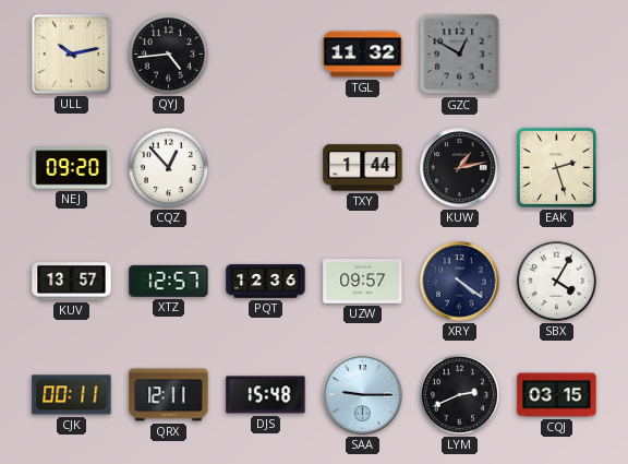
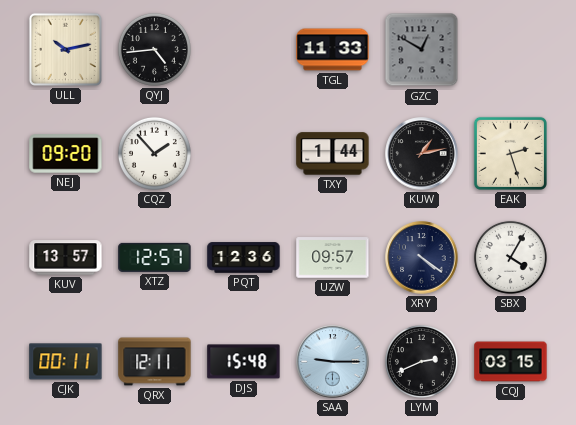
TGL: 11:32 -> 11:33
CQZ: 12:53 -> 1:53
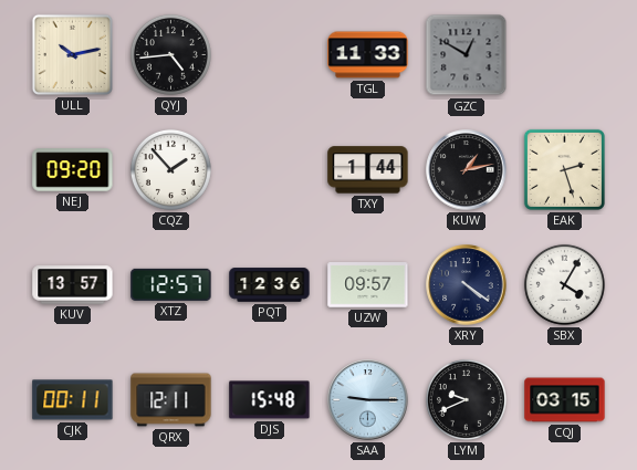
LYM: 2:41 -> 9:41
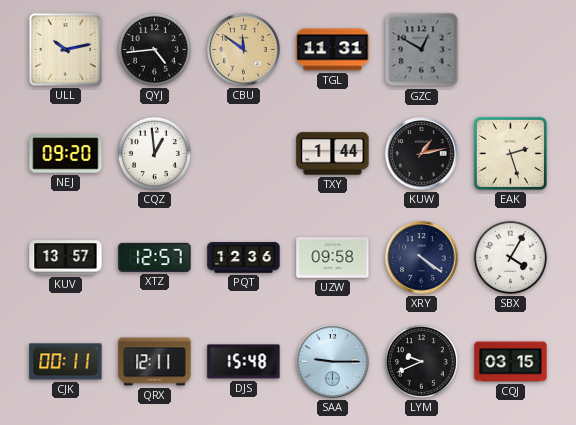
CBU: none -> 11:51
TGL: 11:33 -> 11:31
CQZ: 1:53 -> 12:59
UZW: 09:57 -> 09:58
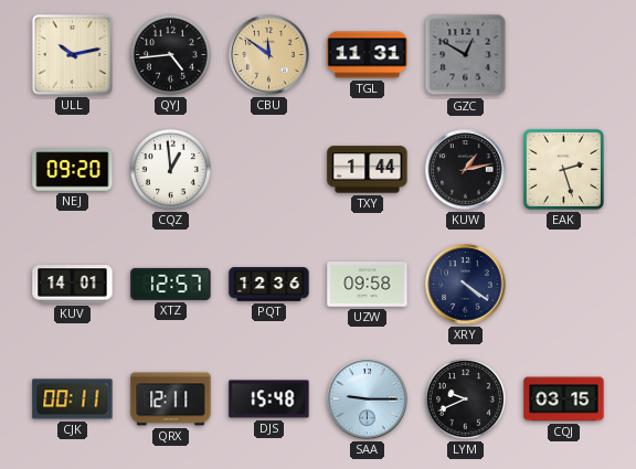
KUV: 13:57 -> 14:01
SBX: 4:05 -> none
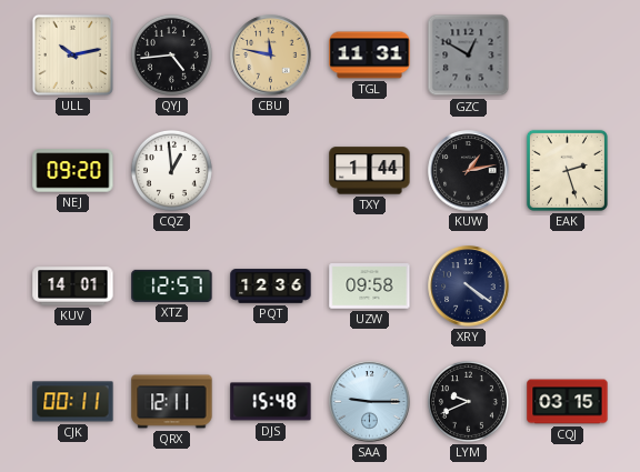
CBU: 11:51 -> 11:47
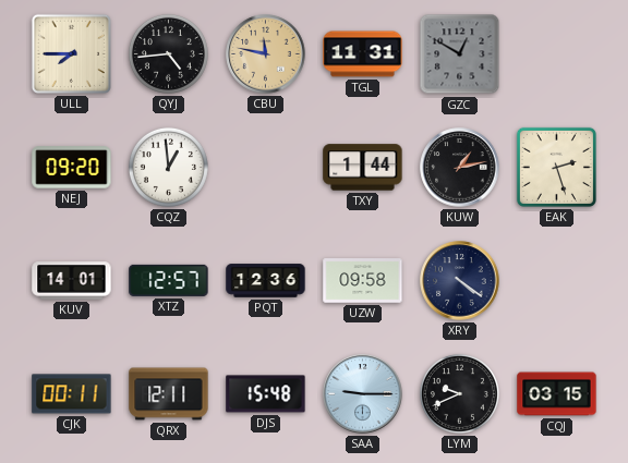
ULL: 10:13 -> 7:45
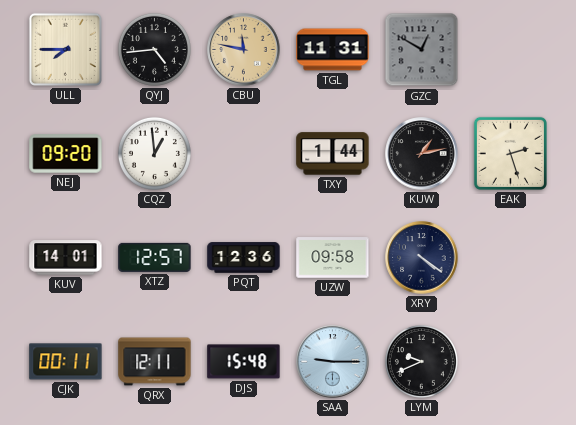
CQJ: 03:15 -> none
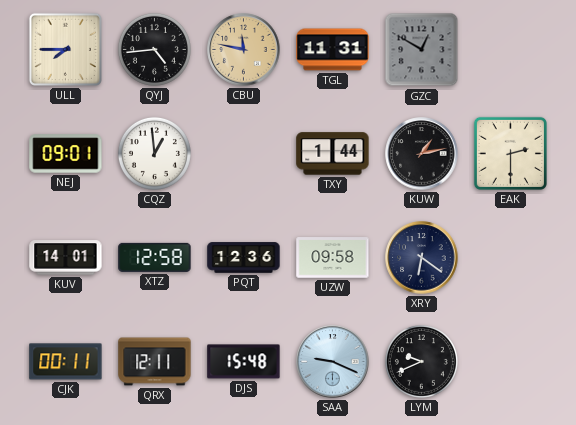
NEJ: 09:20 -> 09:01
EAK: 2:27 -> 2:30
XTZ: 12:57 -> 12:58
XRY: 4:21 -> 6:21
SAA: 9:15 -> 9:19
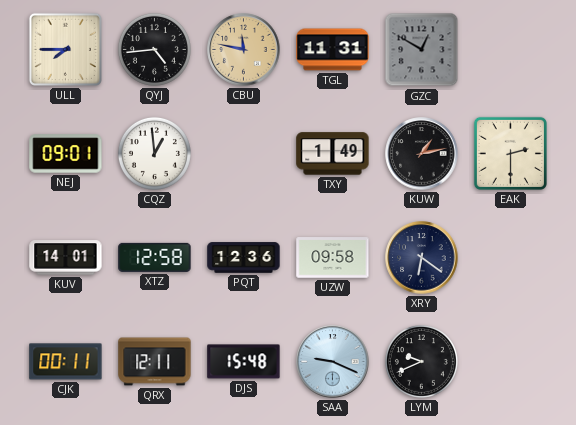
TXY: 1:44 -> 1:49
